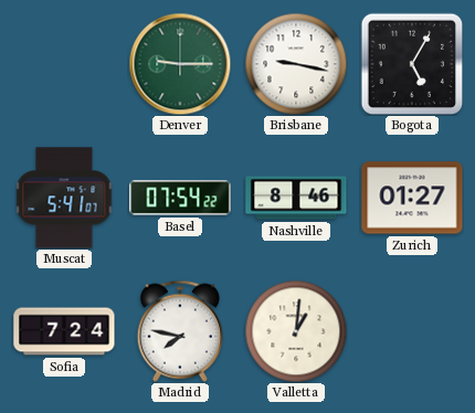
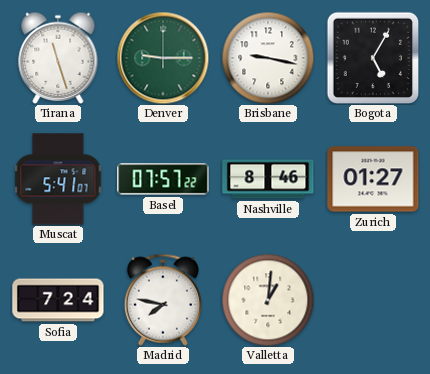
Tirana: none -> 11:27
Basel: 07:54 -> 07:57
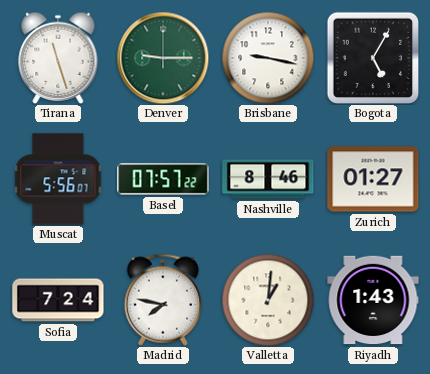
Muscat: 5:41 -> 5:56
Riyadh: none -> 1:43
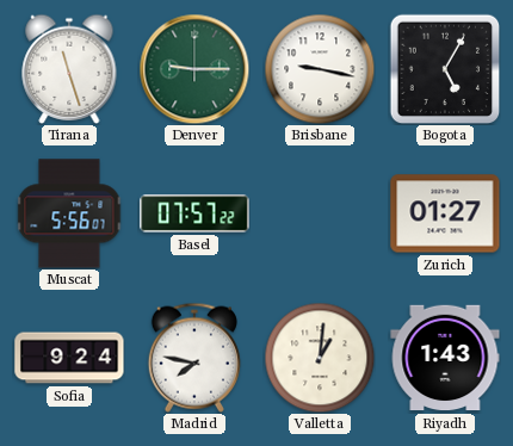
Nashville: 8:46 -> none
Sofia: 7:24 -> 9:24
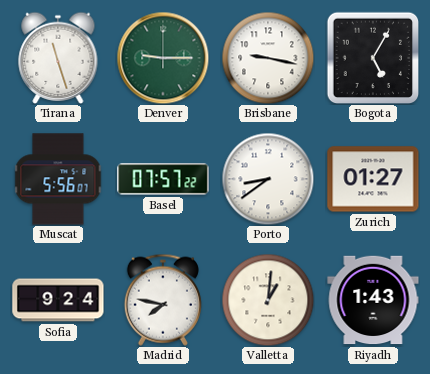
Porto: none -> 8:39
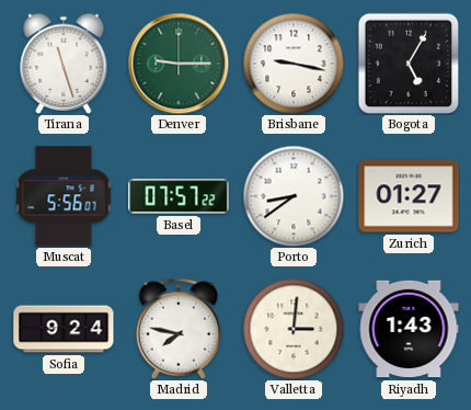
Valletta: 1:01 -> 3:01
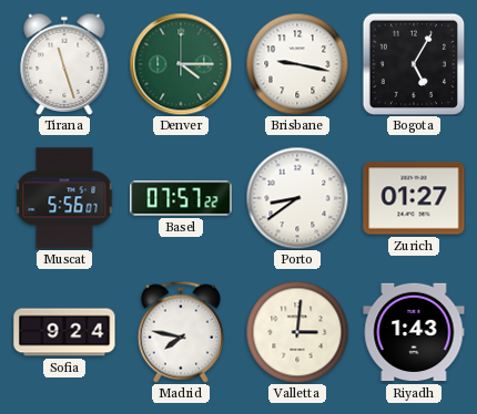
Denver: 9:15 -> 4:15
